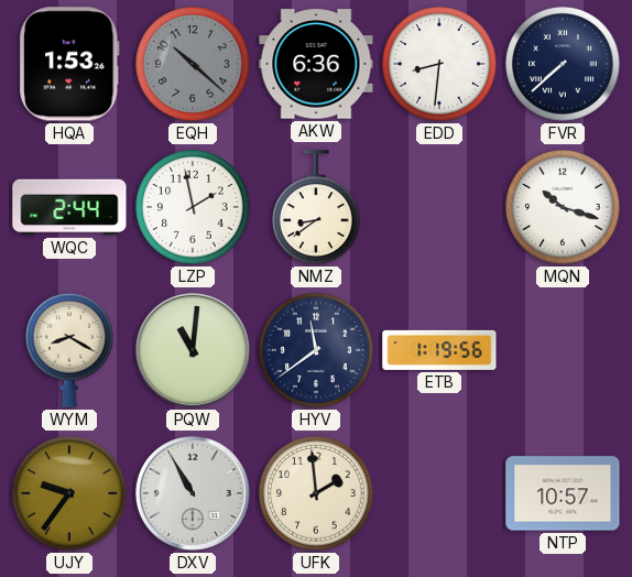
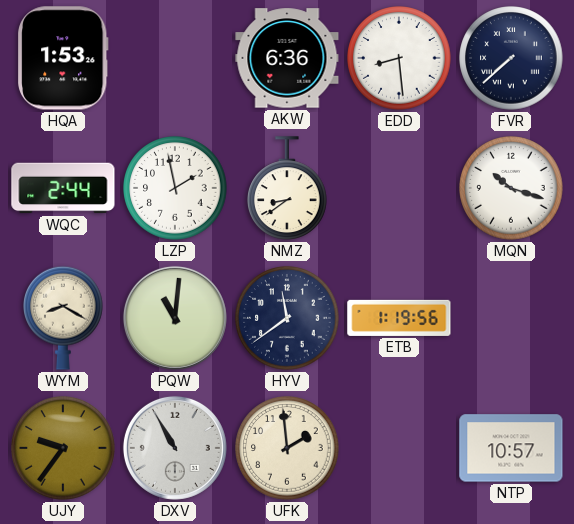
EQH: 10:22 -> none
EDD: 8:31 -> 8:29
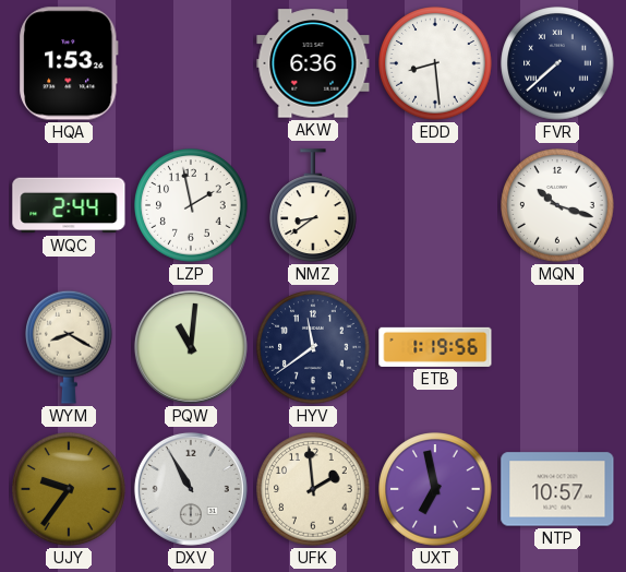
UXT: none -> 6:58
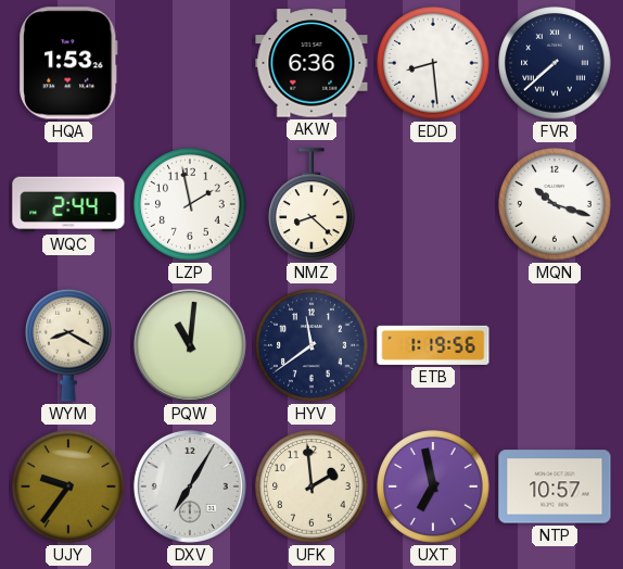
NMZ: 8:39 -> 8:22
DXV: 10:55 -> 7:05
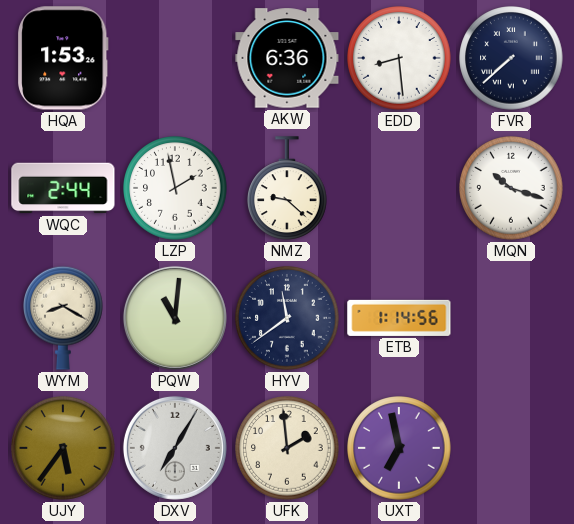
NMZ: 8:22 -> 9:22
ETB: 1:19 -> 1:14
UJY: 9:36 -> 5:36
NTP: 10:57 -> none
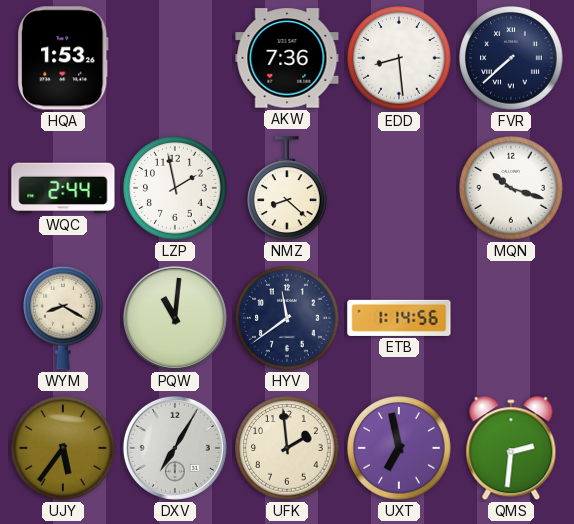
AKW: 6:36 -> 7:36
NMZ: 9:22 -> 8:22
QMS: none -> 2:31
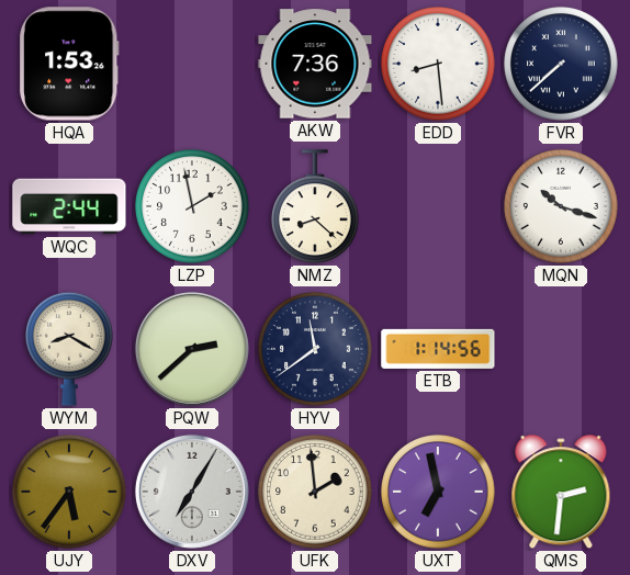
PQW: 11:01 -> 2:38
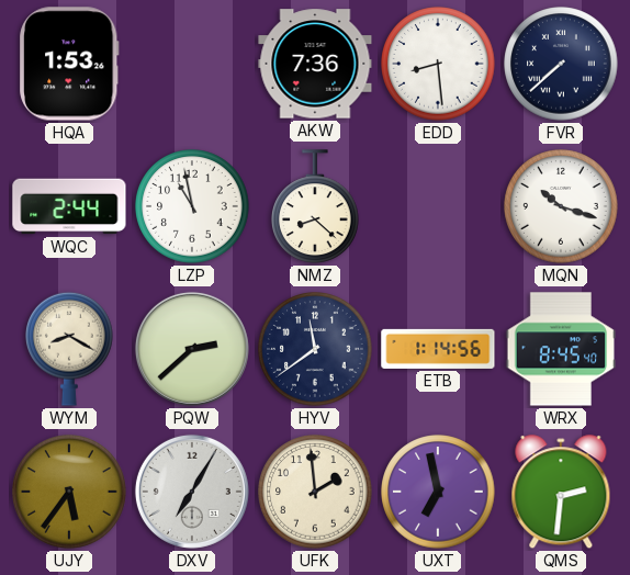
LZP: 1:58 -> 10:58
WRX: none -> 8:45
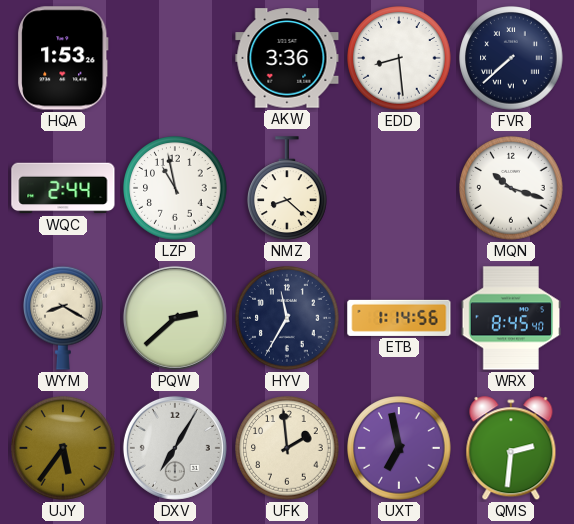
AKW: 7:36 -> 3:36
HYV: 11:39 -> 11:35
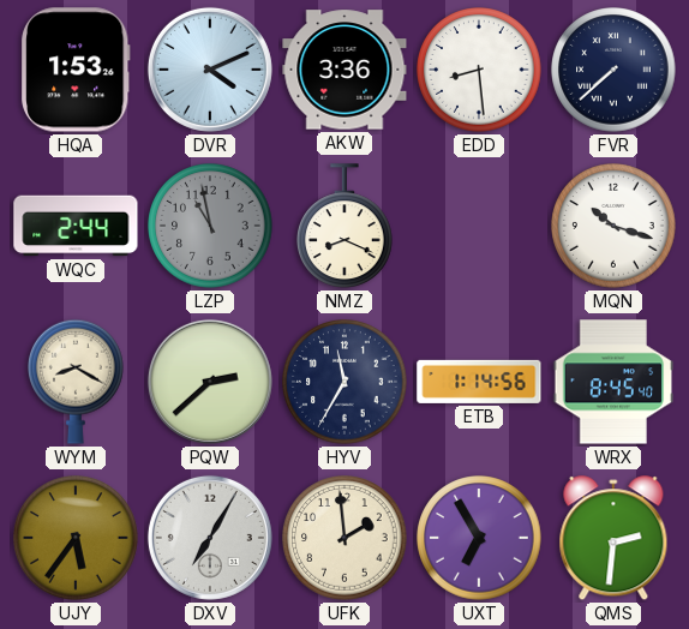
DVR: none -> 4:11
LZP dial: white -> grey
NMZ: 8:22 -> 8:19
UXT: 6:58 -> 6:55
